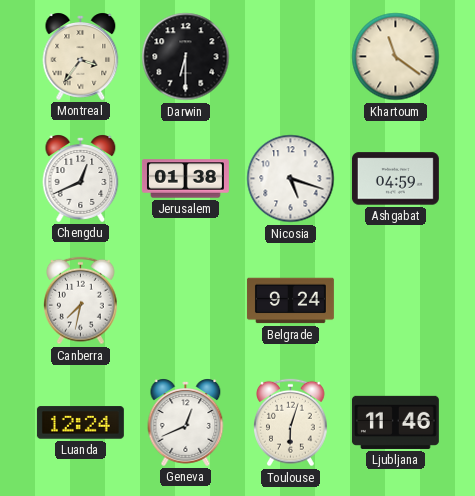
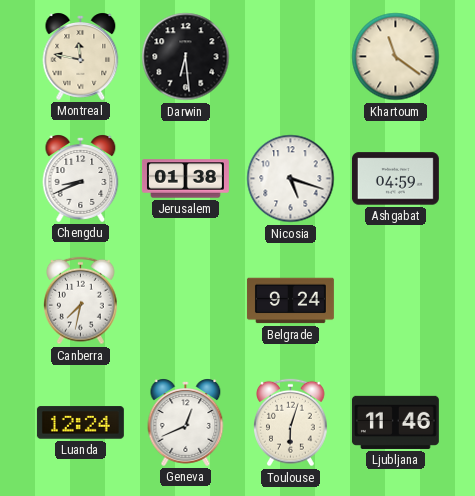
Montreal: 3:36 -> 11:47
Darwin: 6:30 -> 6:29
Chengdu: 12:41 -> 8:41
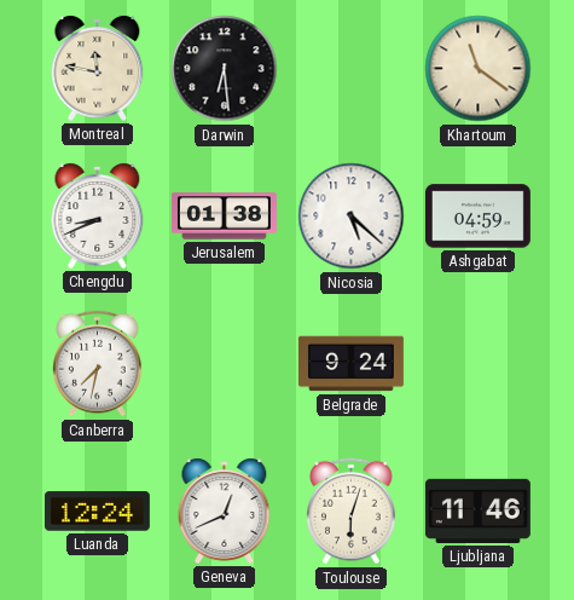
Nicosia: 5:18 -> 5:22
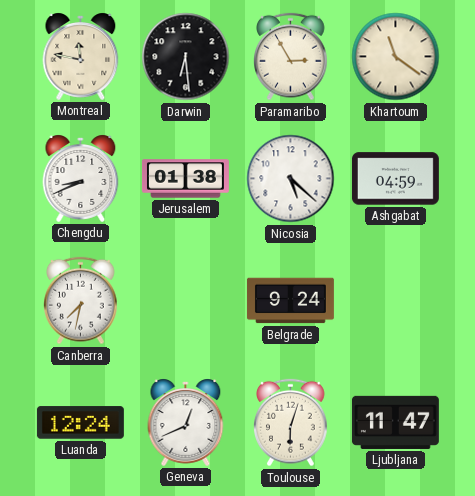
Paramaribo: none -> 2:55
Ljubljana: 11:46 -> 11:47
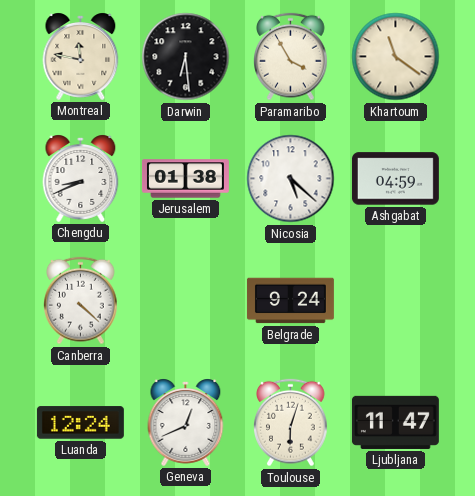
Paramaribo: 2:55 -> 3:55
Canberra: 7:32 -> 4:22
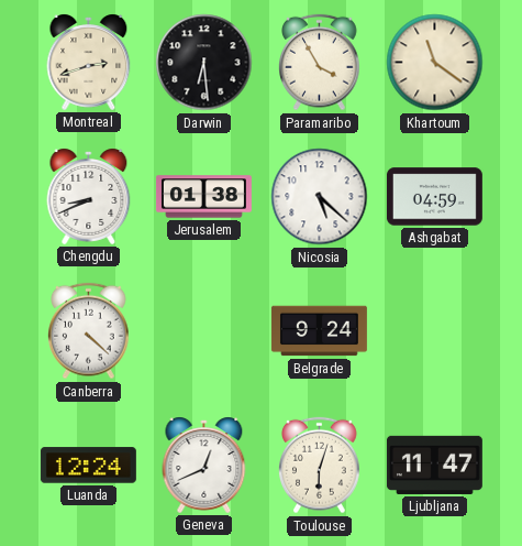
Montreal: 11:47 -> 2:42
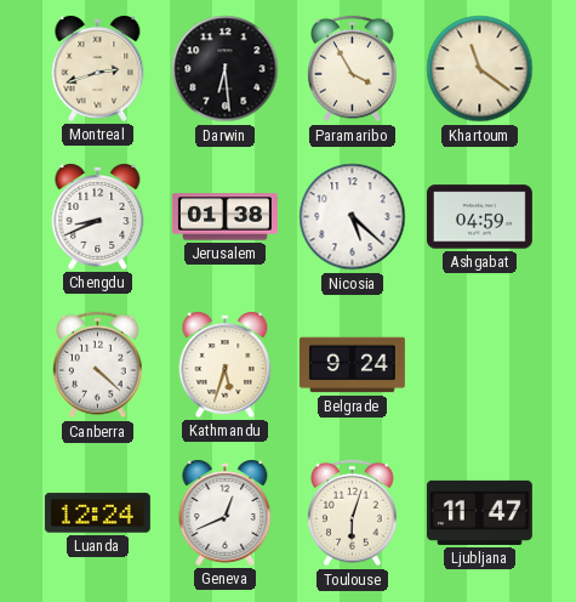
Kathmandu: none -> 5:33
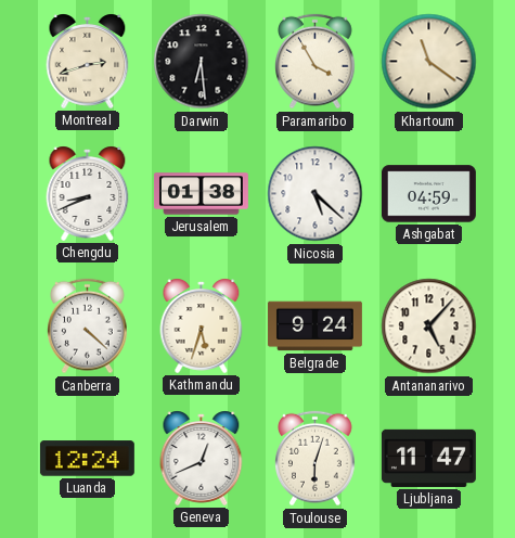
Antananarivo: none -> 5:07
